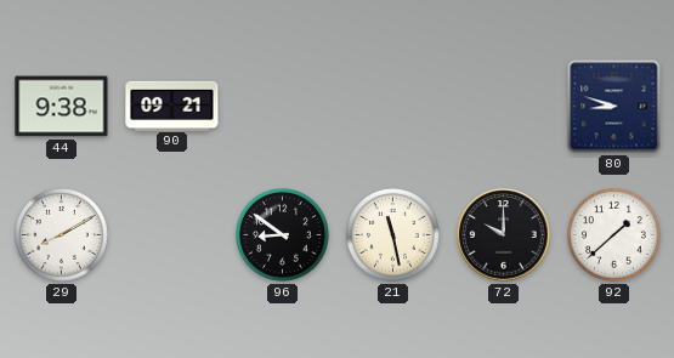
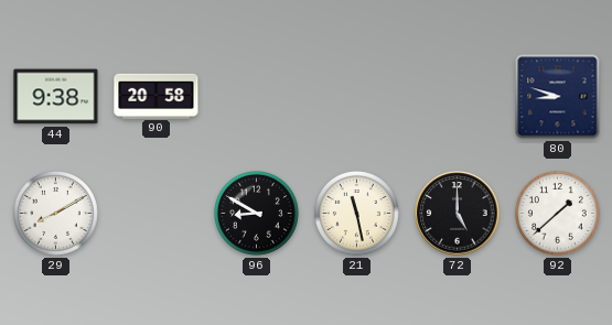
90: 09:21 -> 20:58
96: 8:51 -> 8:50
72: 10:00 -> 5:00
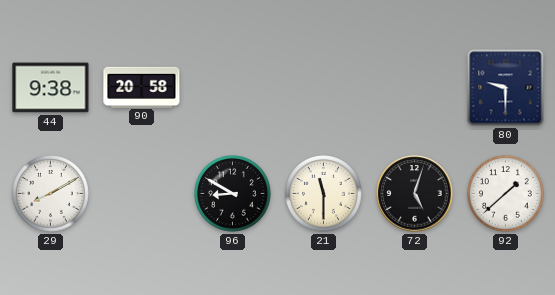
80: 8:48 -> 9:30
21: 11:28 -> 11:30
72: 5:00 -> 5:03
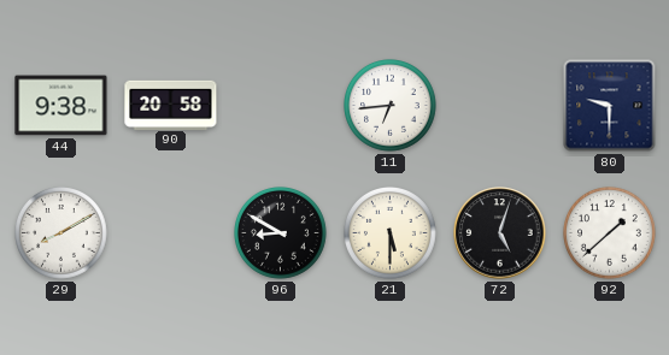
11: none -> 6:44
21: 11:30 -> 5:30
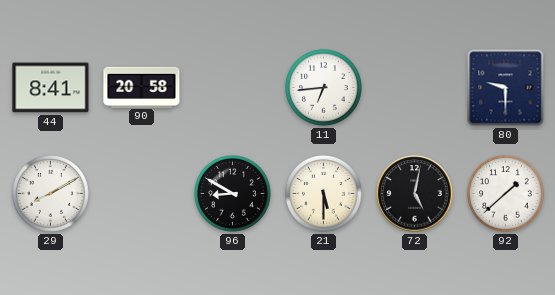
44: 9:38 -> 8:41
72: 5:03 -> 5:02
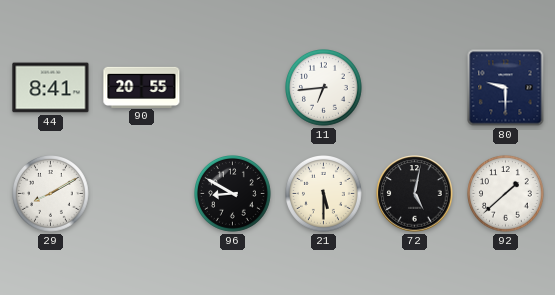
90: 20:58 -> 20:55
